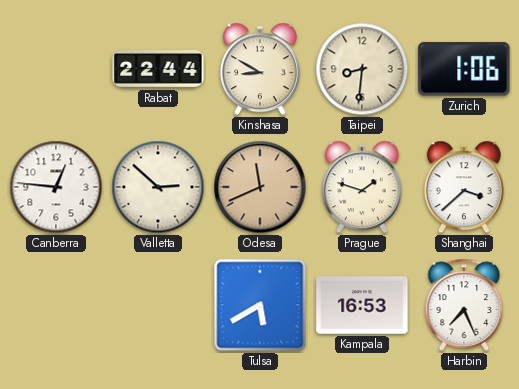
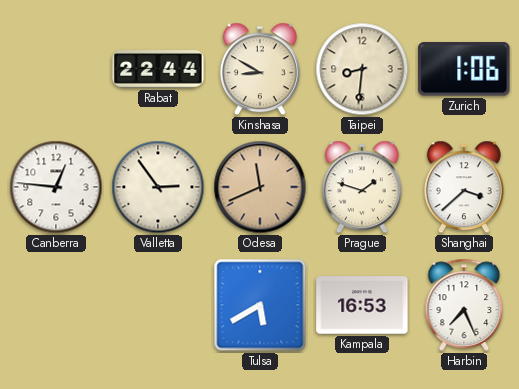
Valletta: 2:52 -> 2:54
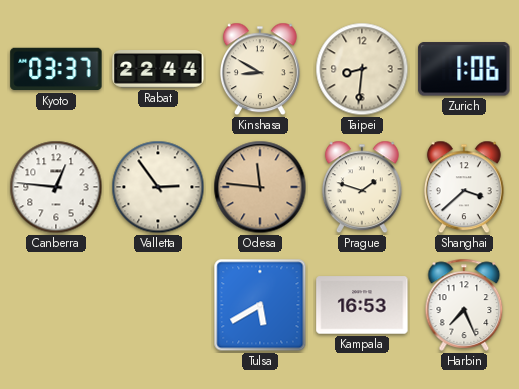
Kyoto: none -> 03:37
Odesa: 11:41 -> 11:46
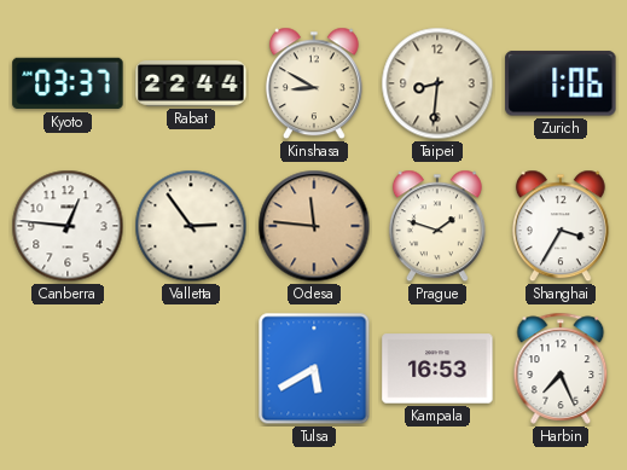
Shanghai: 3:38 -> 3:35
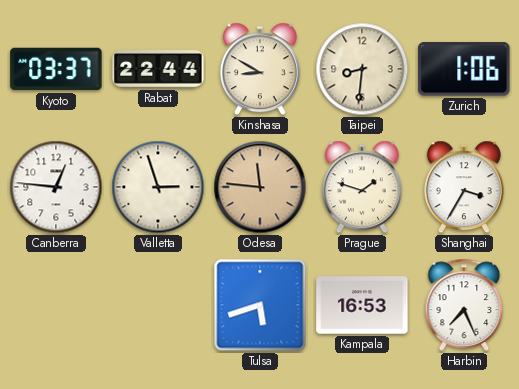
Valletta: 2:54 -> 2:57
Tulsa: 5:40 -> 5:42
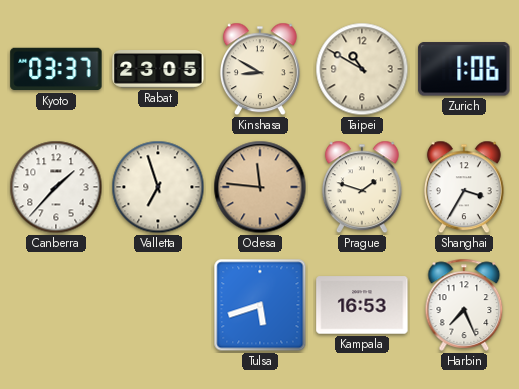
Rabat: 22:44 -> 23:05
Taipei: 8:31 -> 10:50
Canberra: 12:46 -> 1:37
Valletta: 2:57 -> 6:57
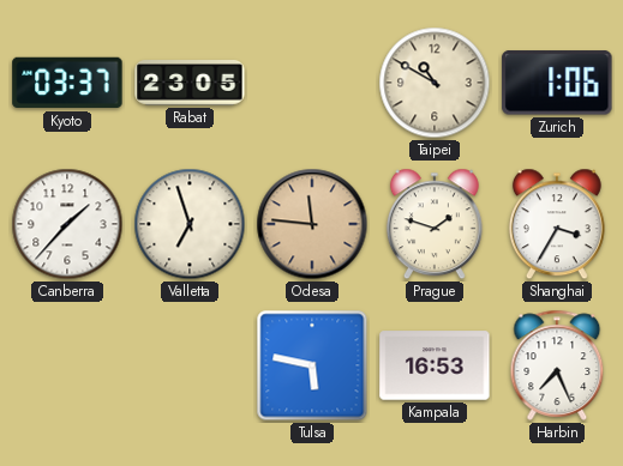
Kinshasa: 8:50 -> none
Tulsa: 5:42 -> 5:47
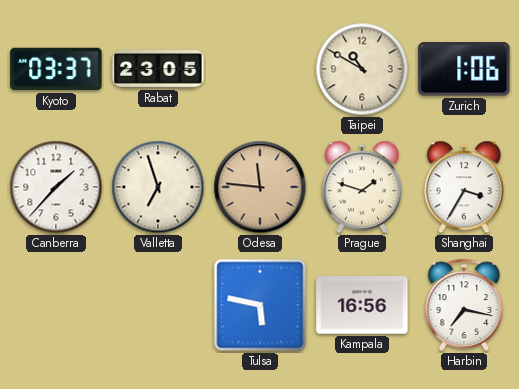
Kampala: 16:53 -> 16:56
Harbin: 7:26 -> 7:17
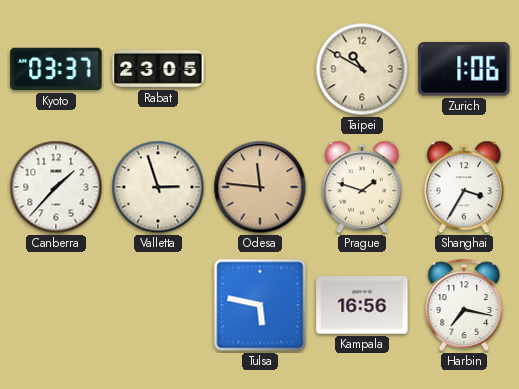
Valletta: 6:57 -> 2:57
